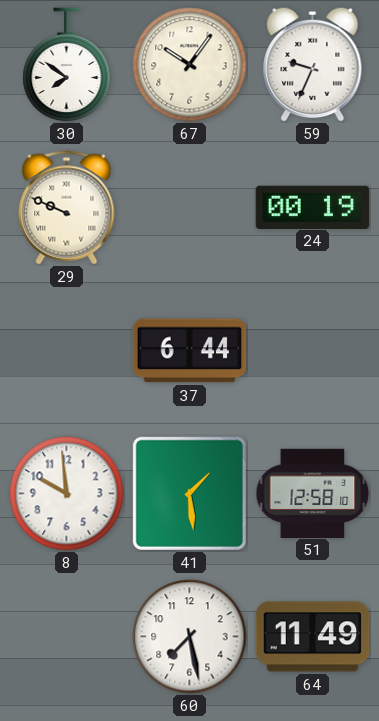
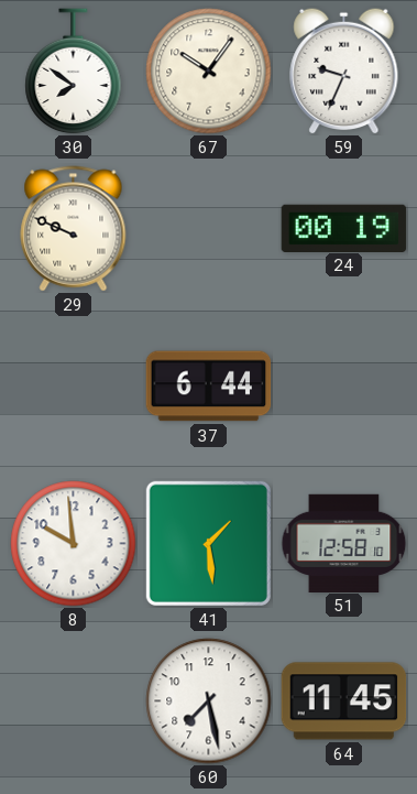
64: 11:49 -> 11:45
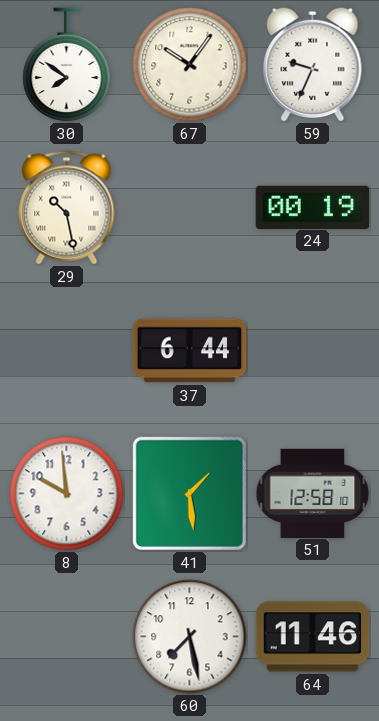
29: 9:49 -> 10:28
64: 11:45 -> 11:46
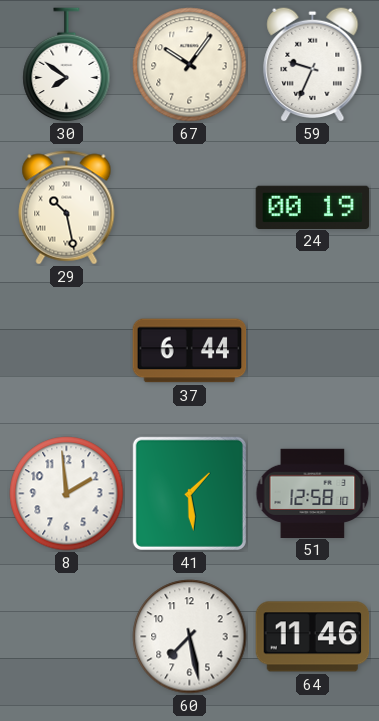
8: 9:59 -> 1:59
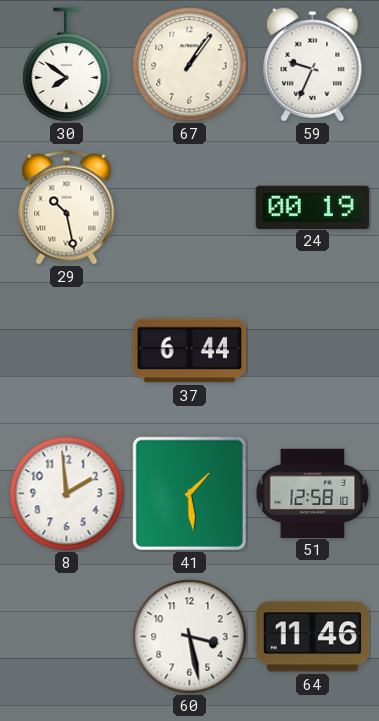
67: 10:06 -> 1:06
60: 7:28 -> 3:28
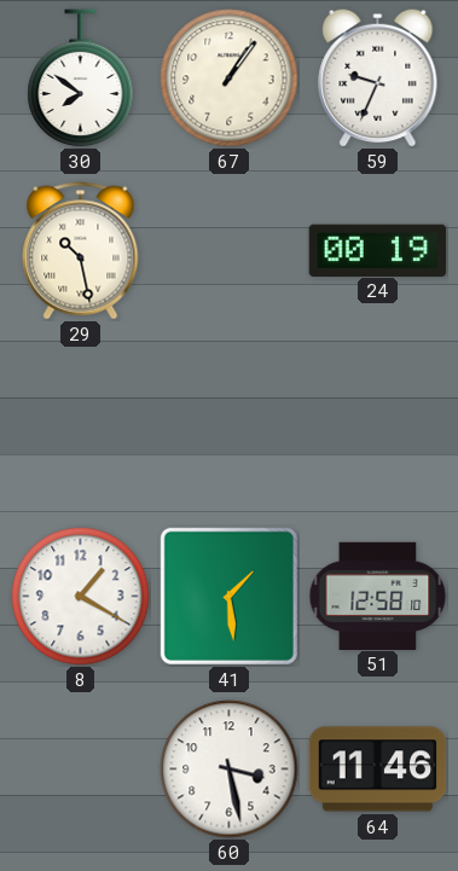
37: 6:44 -> none
8: 1:59 -> 1:20
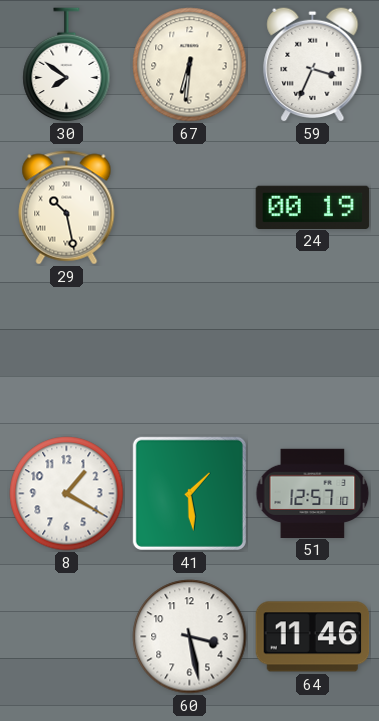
67: 1:06 -> 6:31
59: 9:34 -> 3:34
51: 12:58 -> 12:57
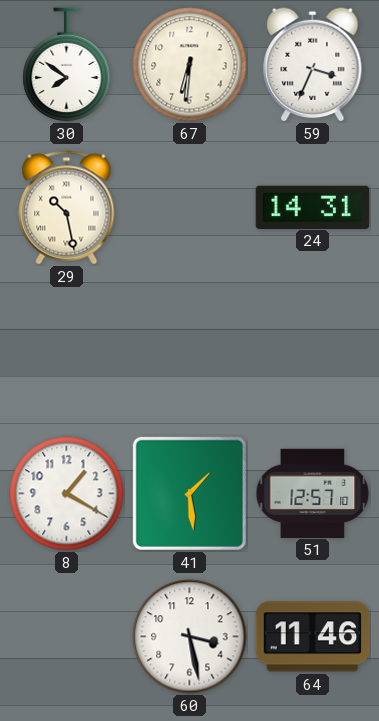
24: 00:19 -> 14:31
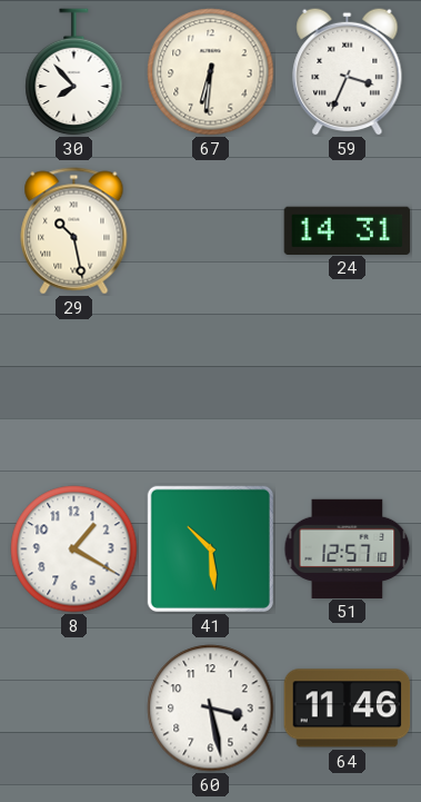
30: 7:51 -> 7:53
41: 1:29 -> 10:29
